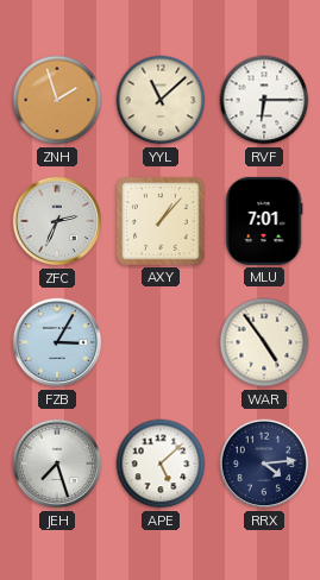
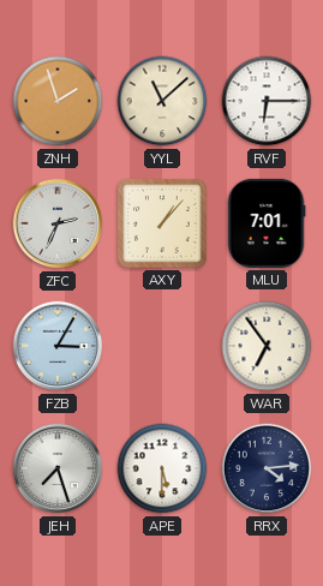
WAR: 4:54 -> 6:54
APE: 5:08 -> 5:30
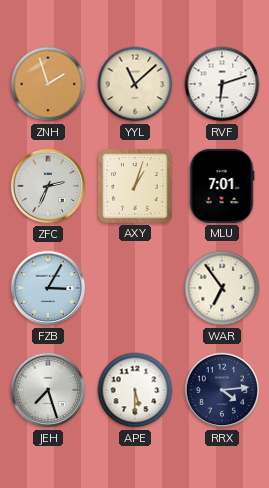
RVF: 6:15 -> 6:12
AXY: 1:07 -> 1:03
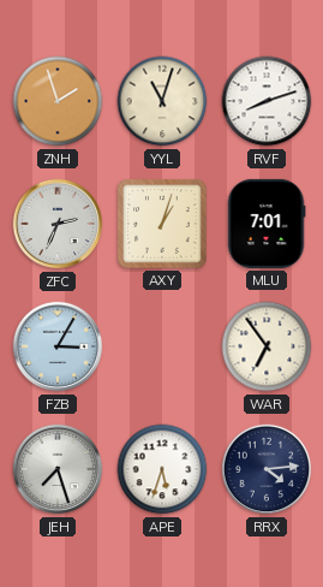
YYL: 11:08 -> 11:03
RVF: 6:12 -> 8:12
APE: 5:30 -> 5:33
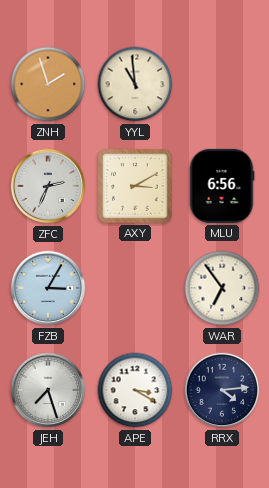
YYL: 11:03 -> 10:59
RVF: 8:12 -> none
AXY: 1:03 -> 3:10
MLU: 7:01 -> 6:56
APE: 5:33 -> 3:20
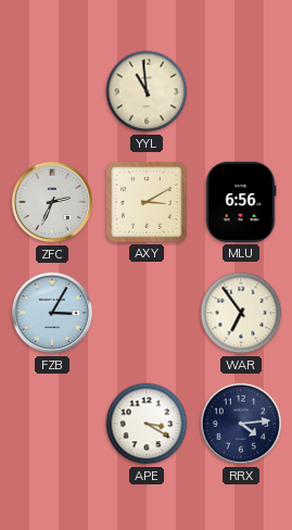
ZNH: 1:57 -> none
JEH: 7:27 -> none
